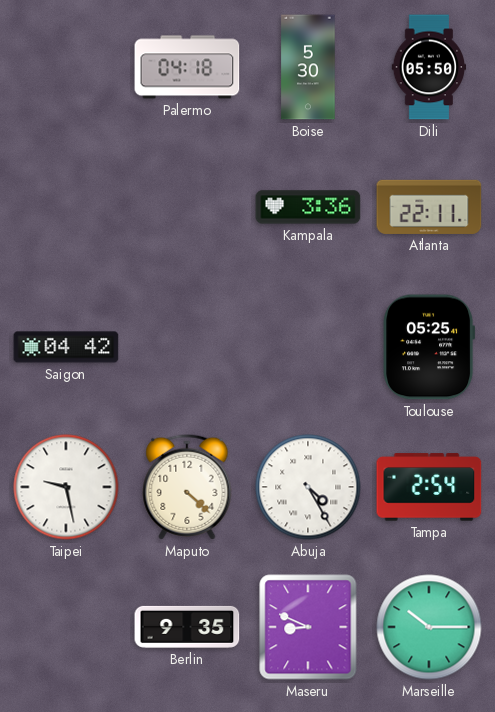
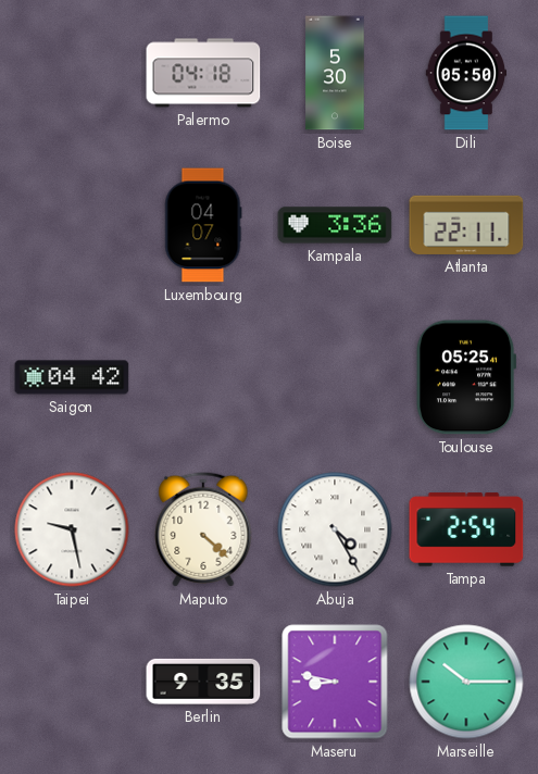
Luxembourg: none -> 04:07
Maseru: 8:49 -> 8:47
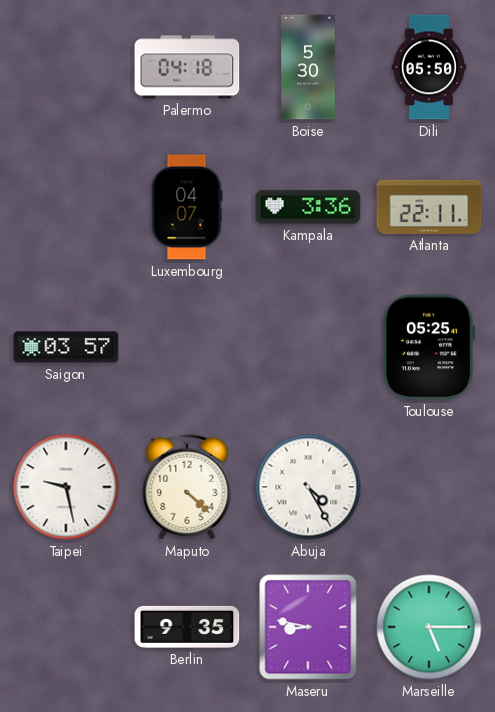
Saigon: 04:42 -> 03:57
Tampa: 2:54 -> none
Marseille: 10:15 -> 5:15
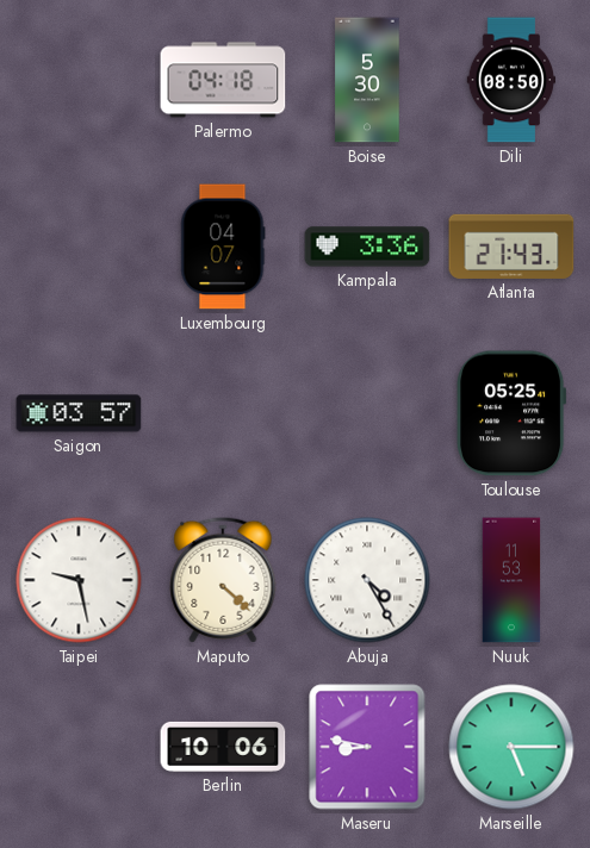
Dili: 05:50 -> 08:50
Atlanta: 22:11 -> 21:43
Nuuk: none -> 11:53
Berlin: 9:35 -> 10:06
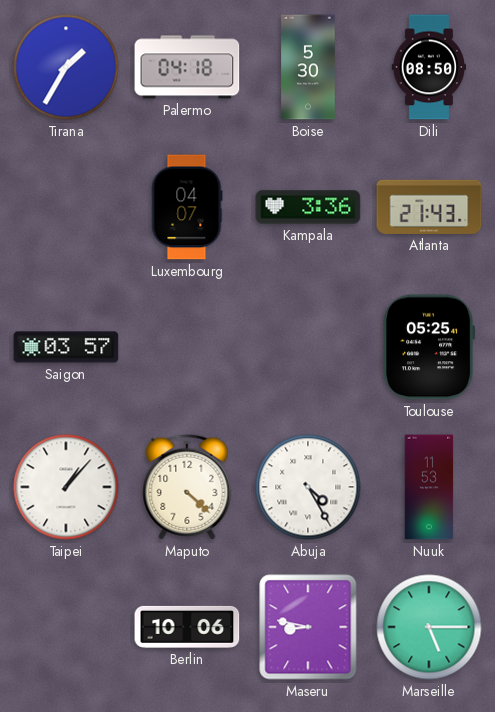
Tirana: none -> 1:35
Taipei: 9:28 -> 1:07
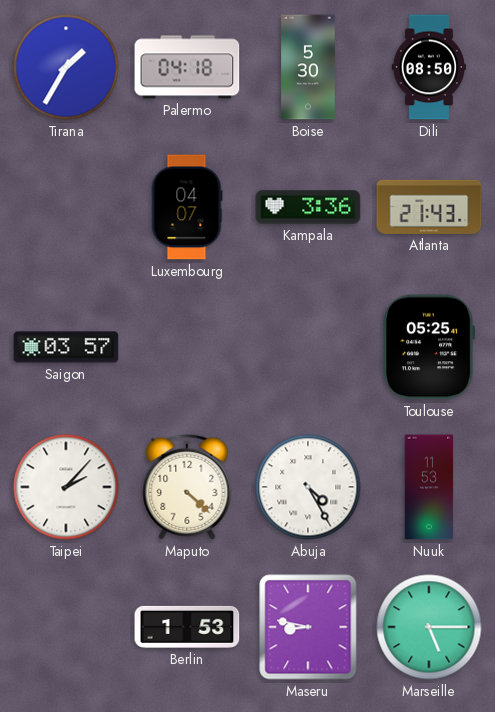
Taipei: 1:07 -> 2:07
Berlin: 10:06 -> 1:53
